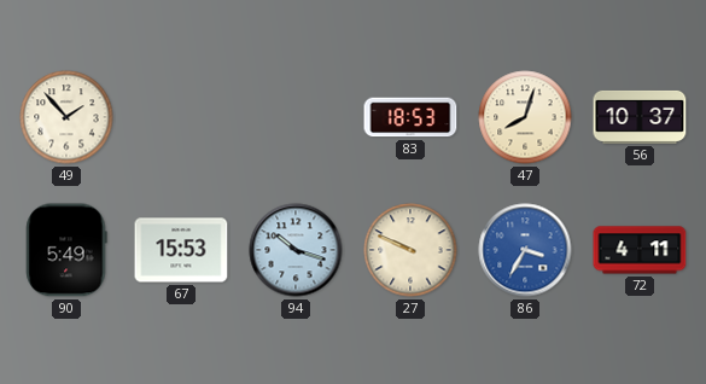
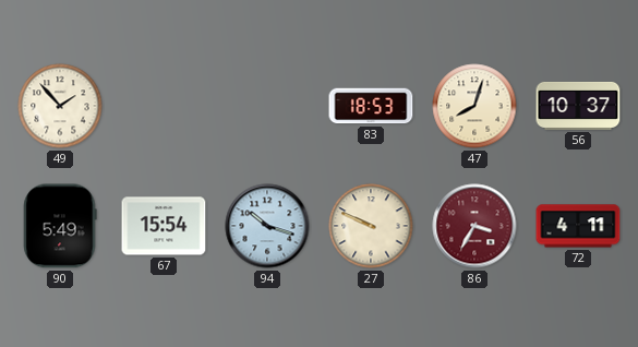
67: 15:53 -> 15:54
86 dial: blue -> burgundy
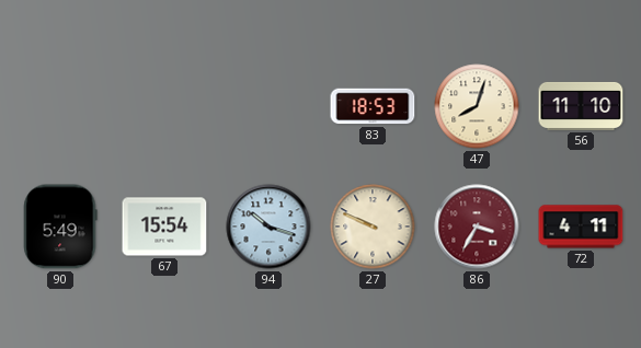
49: 1:53 -> none
56: 10:37 -> 11:10
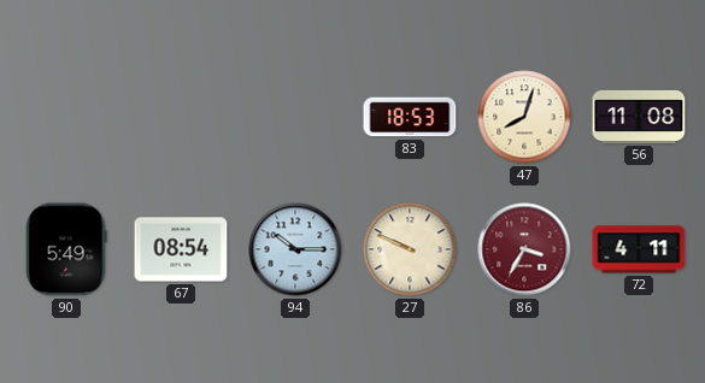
56: 11:10 -> 11:08
67: 15:54 -> 08:54
94: 10:18 -> 10:15
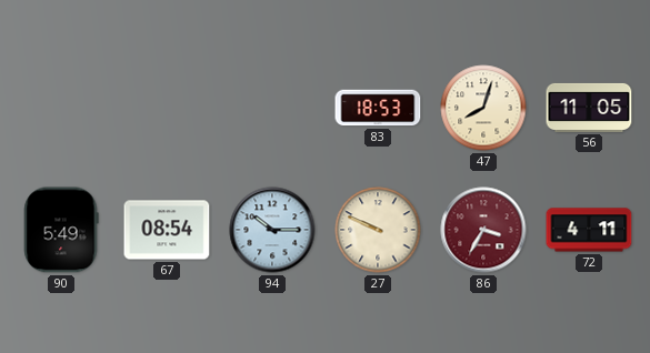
56: 11:08 -> 11:05
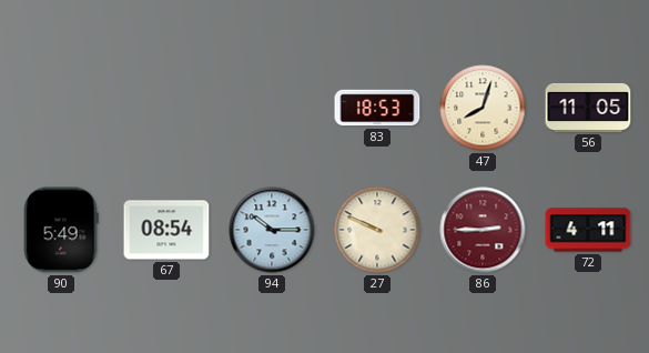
86: 3:35 -> 2:45
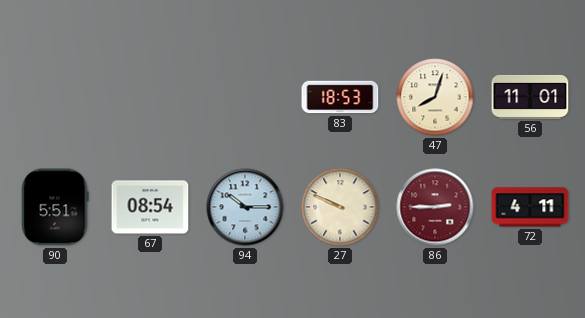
56: 11:05 -> 11:01
90: 5:49 -> 5:51
